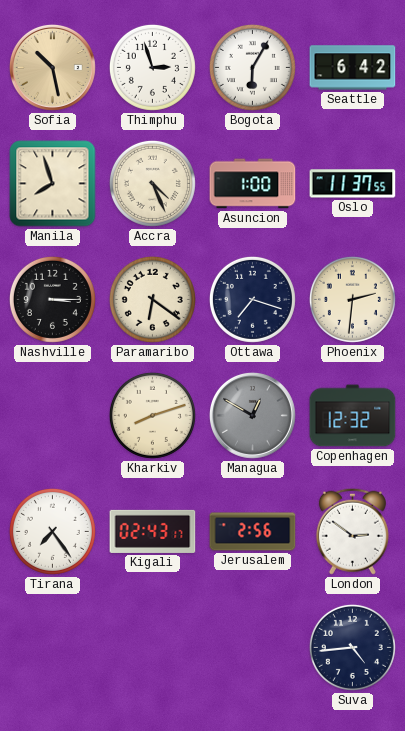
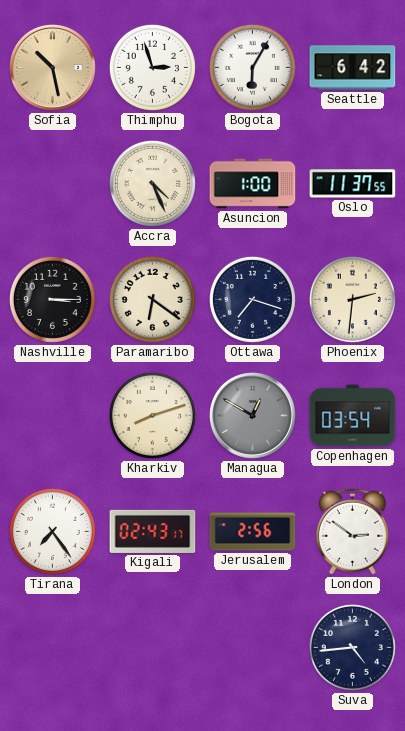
Manila: 7:57 -> none
Copenhagen: 12:32 -> 03:54
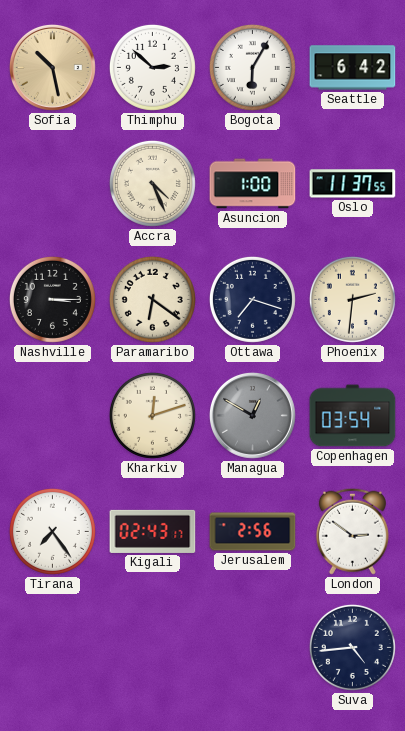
Thimphu: 2:57 -> 2:52
Kharkiv: 8:12 -> 12:12
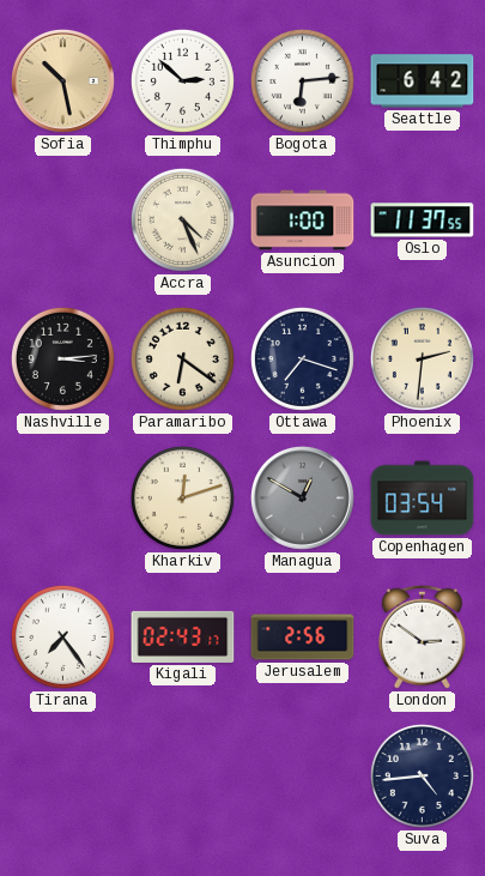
Bogota: 6:05 -> 6:14
Nashville: 3:15 -> 3:14
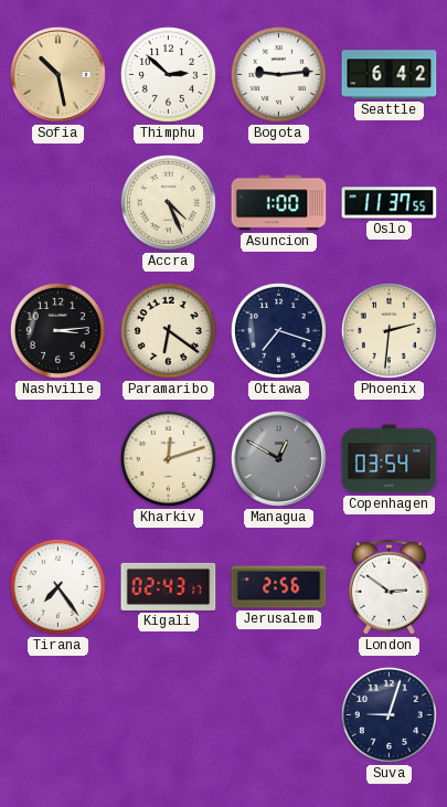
Bogota: 6:14 -> 9:14
Suva: 4:44 -> 9:03
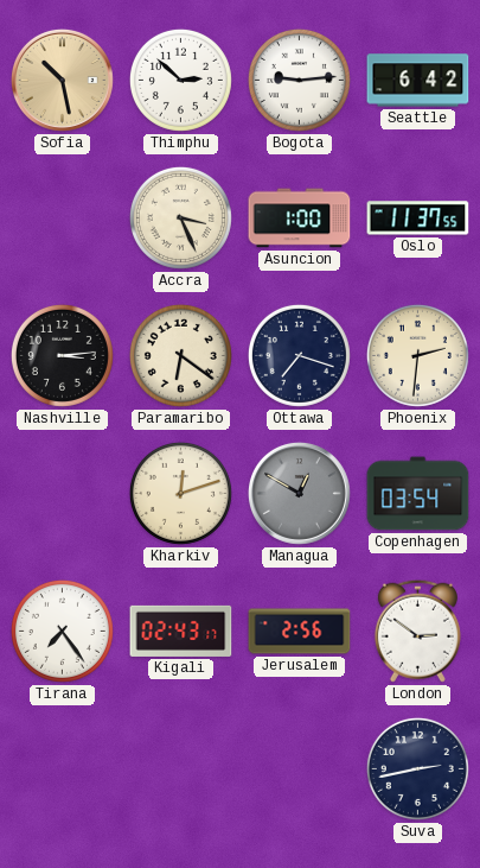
Accra: 4:26 -> 3:26
Suva: 9:03 -> 2:43
